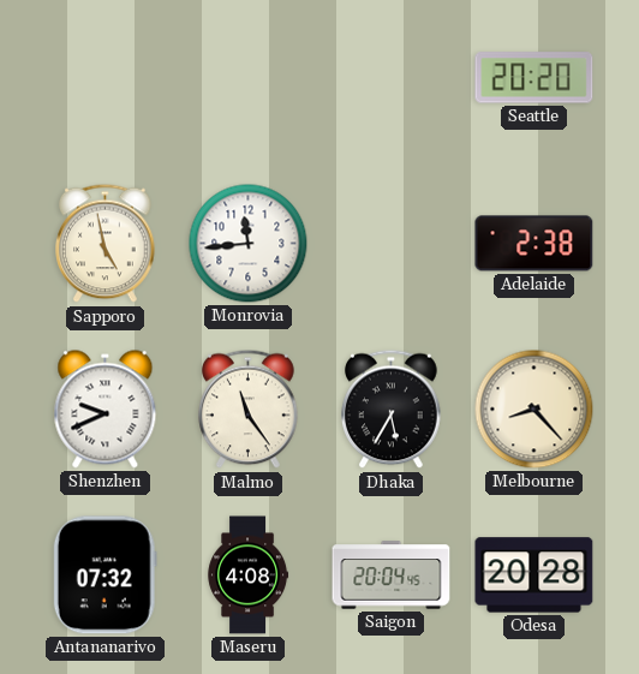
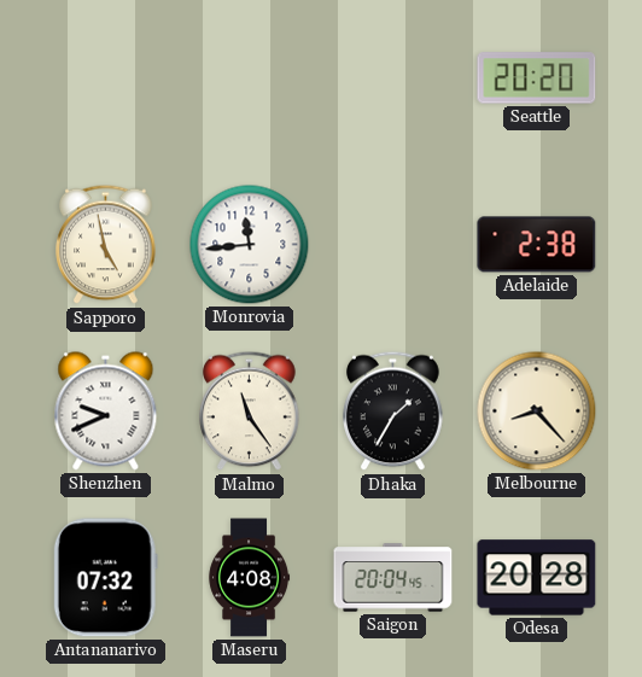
Dhaka: 5:35 -> 1:35
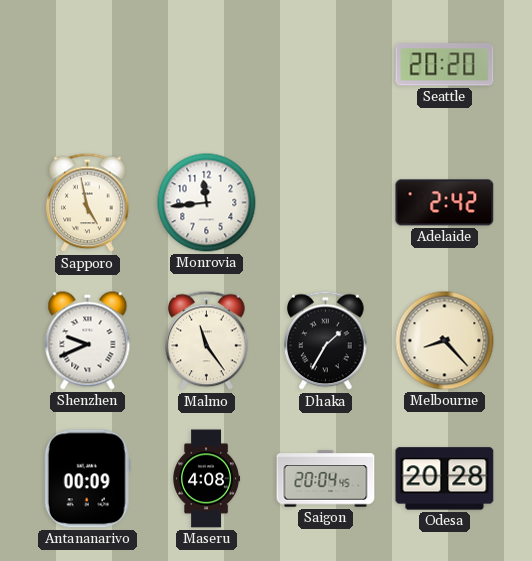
Adelaide: 2:38 -> 2:42
Antananarivo: 07:32 -> 00:09
